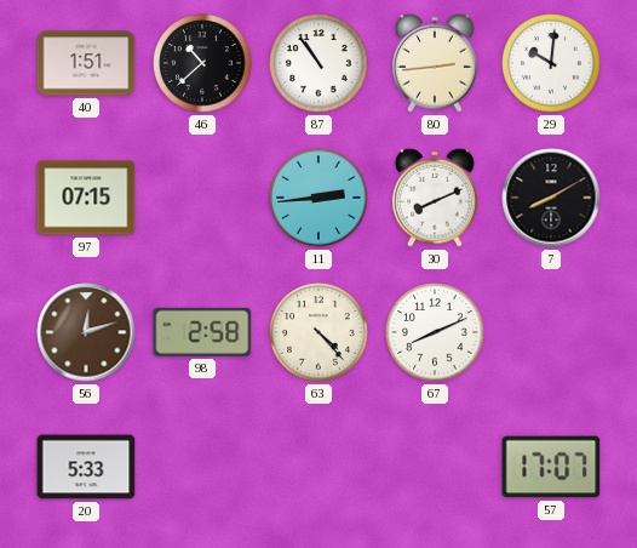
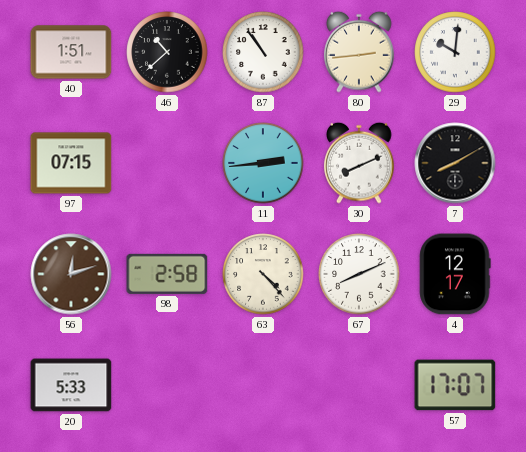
4: none -> 12:17
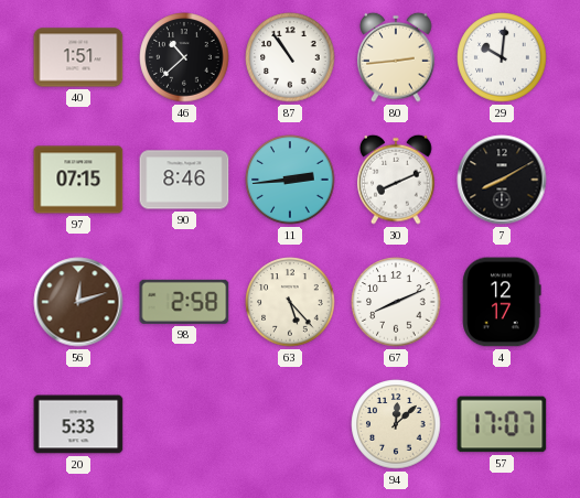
90: none -> 8:46
63: 4:23 -> 5:23
94: none -> 12:08
